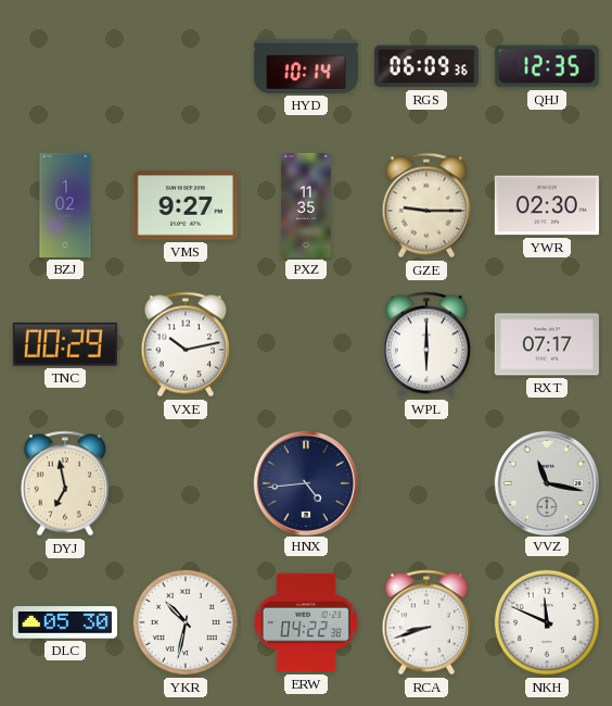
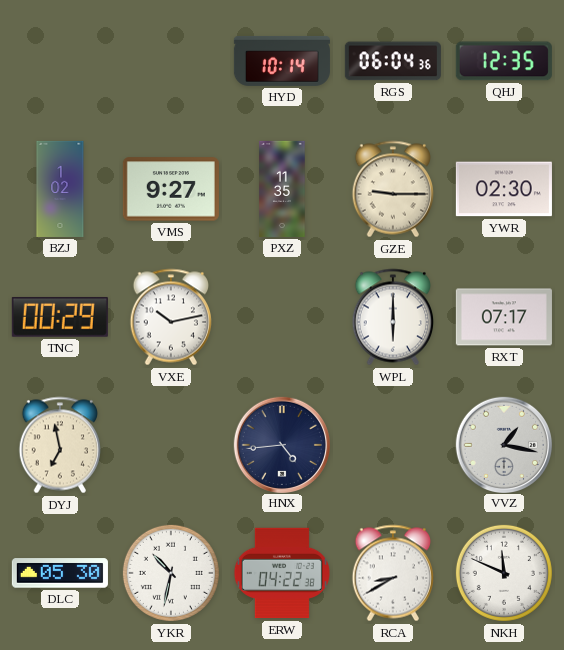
RGS: 06:09 -> 06:04
VVZ: 11:17 -> 1:17
RCA: 8:42 -> 8:40
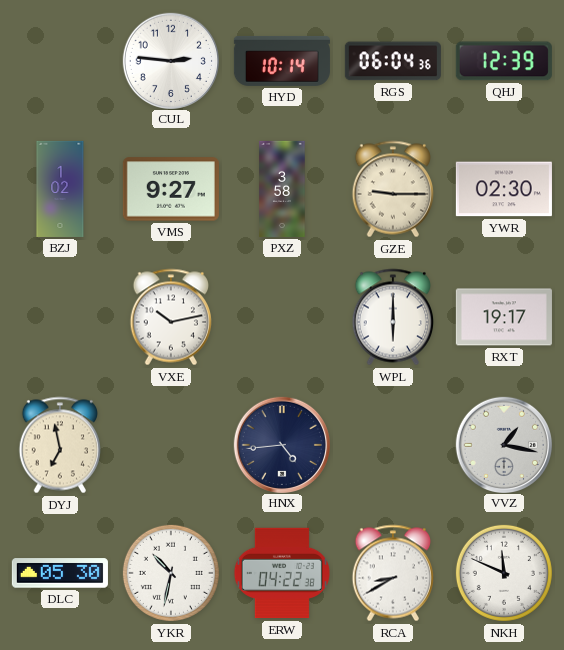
CUL: none -> 2:46
QHJ: 12:35 -> 12:39
PXZ: 11:35 -> 3:58
TNC: 00:29 -> none
RXT: 07:17 -> 19:17
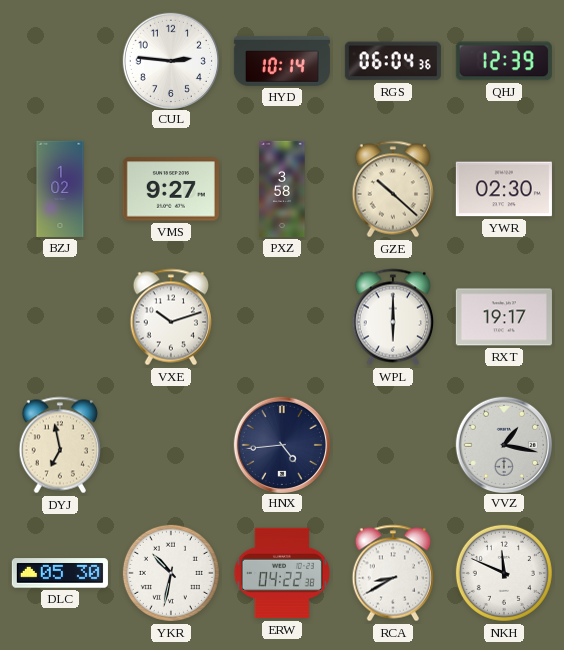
GZE: 9:15 -> 10:22
VXE: 10:13 -> 10:12
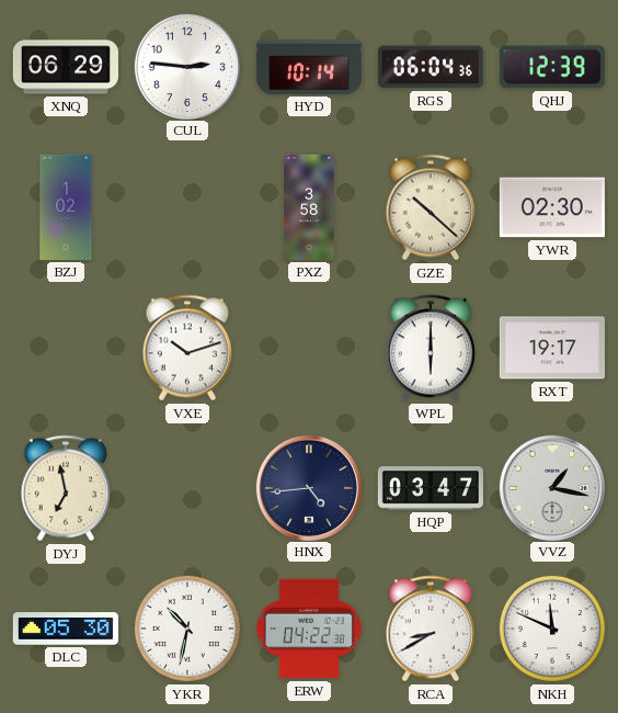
XNQ: none -> 06:29
VMS: 9:27 -> none
HQP: none -> 03:47
